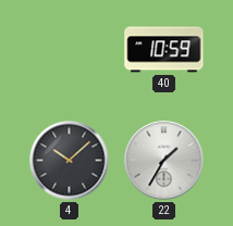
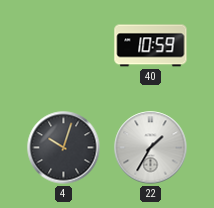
4: 10:08 -> 10:03
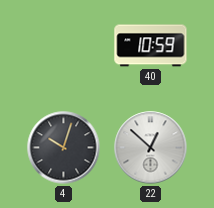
22: 1:35 -> 12:52
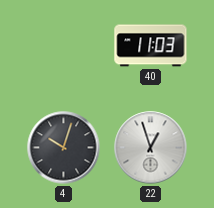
40: 10:59 -> 11:03
22: 12:52 -> 12:57
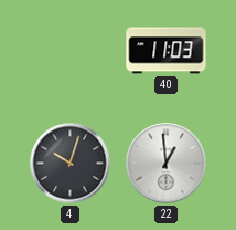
22: 12:57 -> 12:59
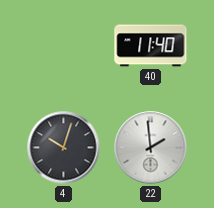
40: 11:03 -> 11:40
22: 12:59 -> 1:59
